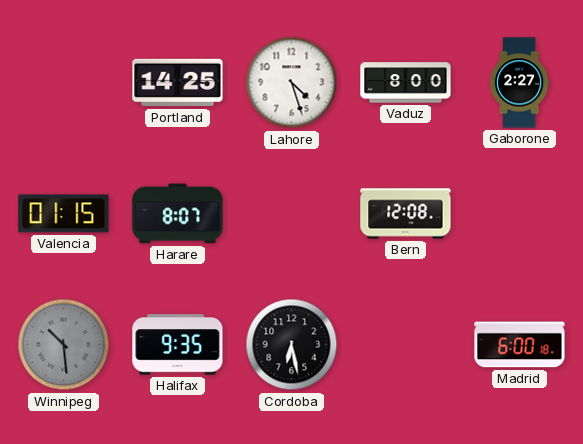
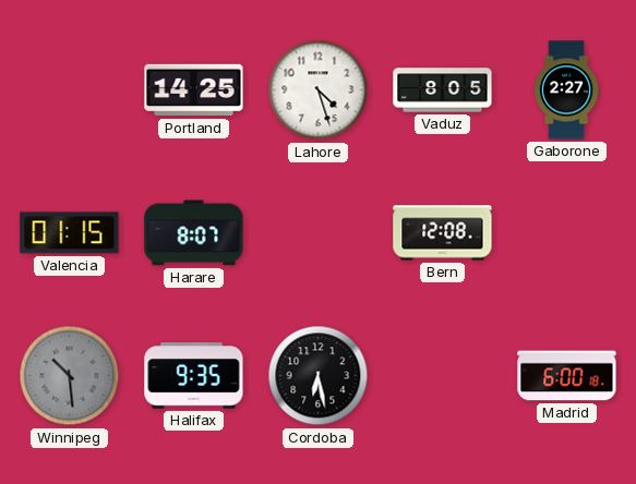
Vaduz: 8:00 -> 8:05
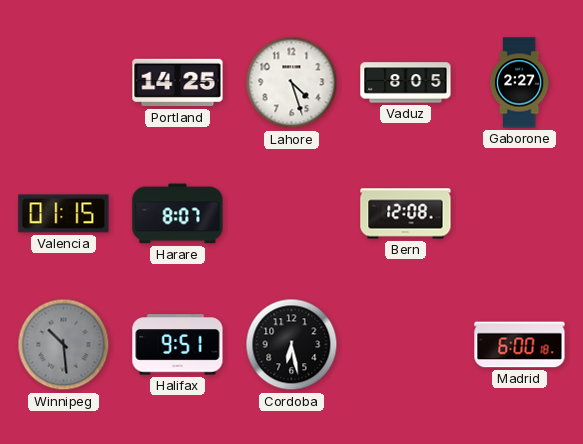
Halifax: 9:35 -> 9:51
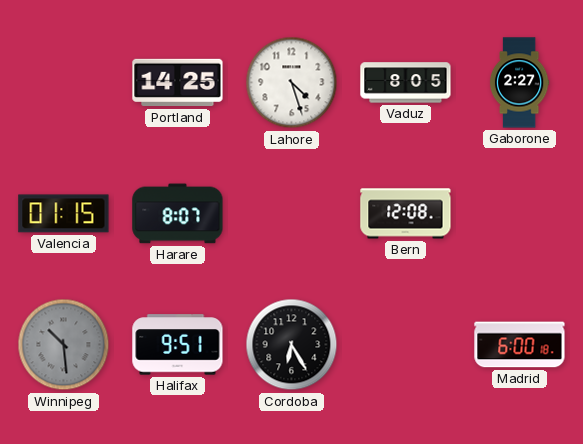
Cordoba: 6:28 -> 6:25
